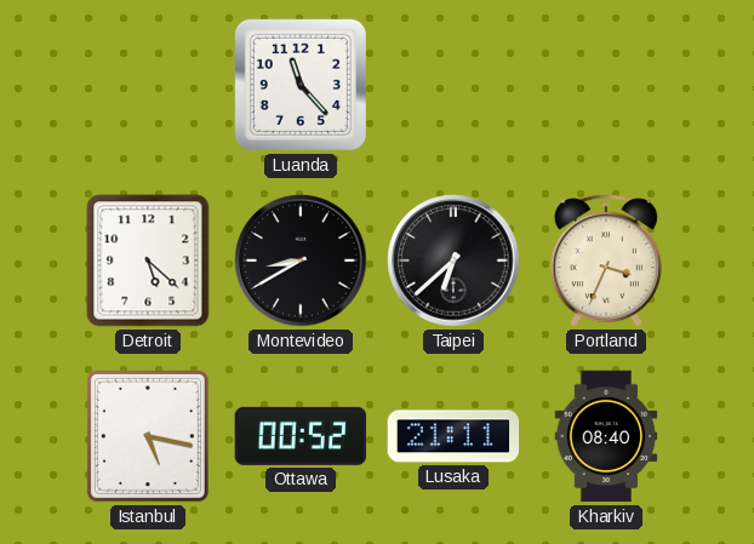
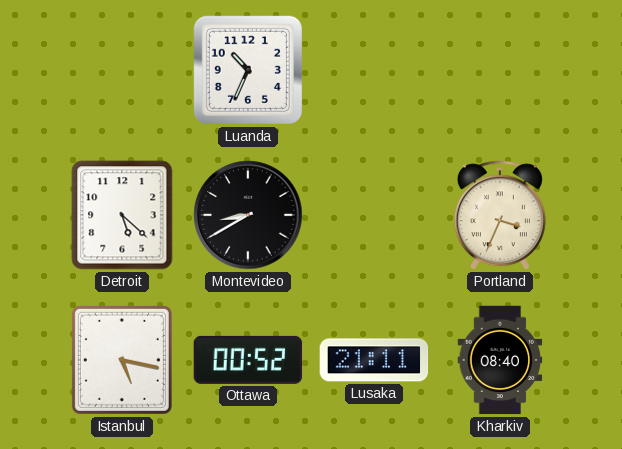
Luanda: 11:23 -> 10:34
Taipei: 6:38 -> none
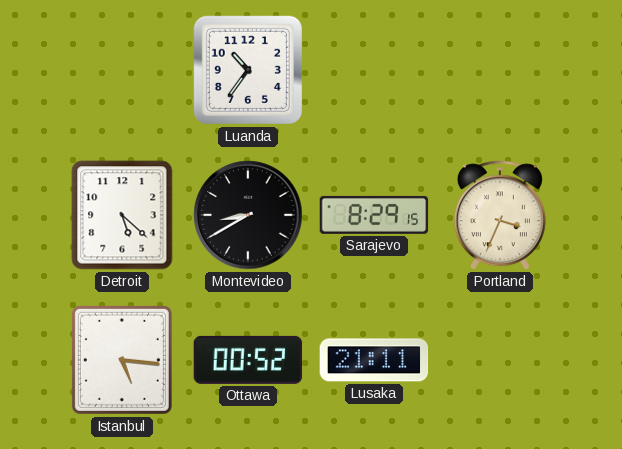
Luanda: 10:34 -> 10:36
Sarajevo: none -> 8:29
Istanbul: 5:17 -> 5:16
Kharkiv: 08:40 -> none
